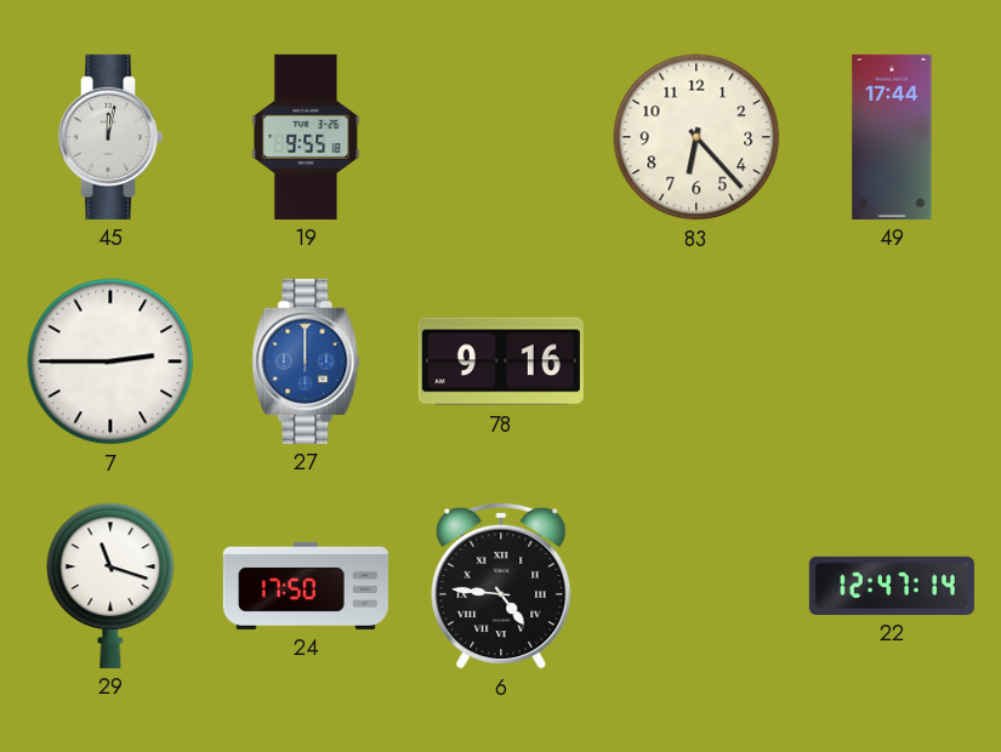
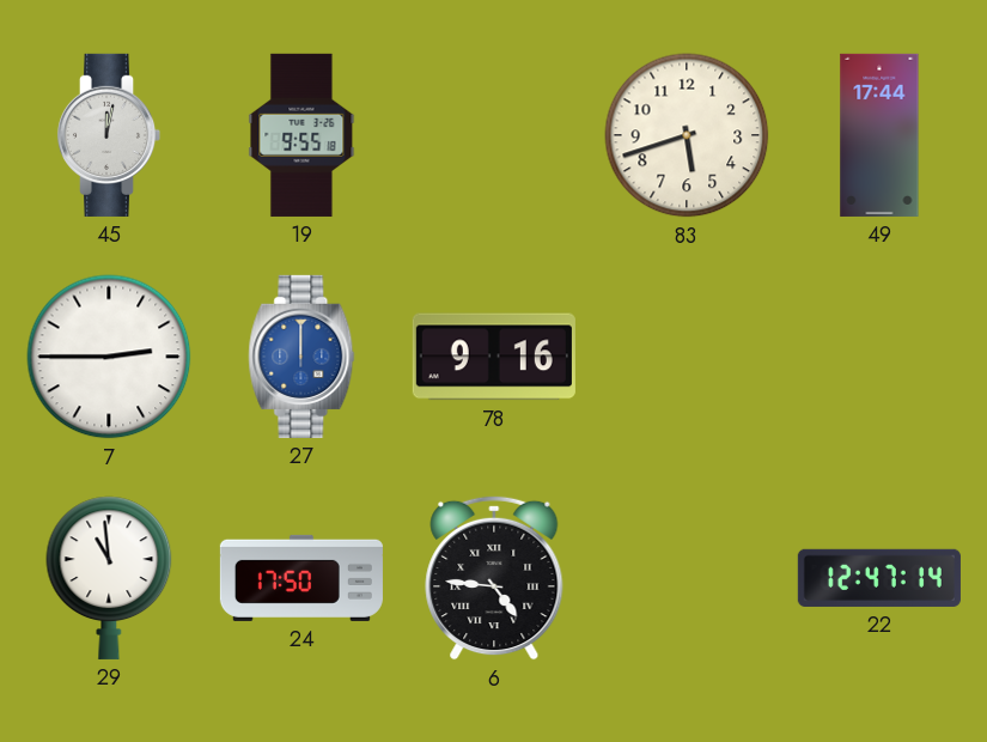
83: 6:23 -> 5:42
29: 11:18 -> 10:59
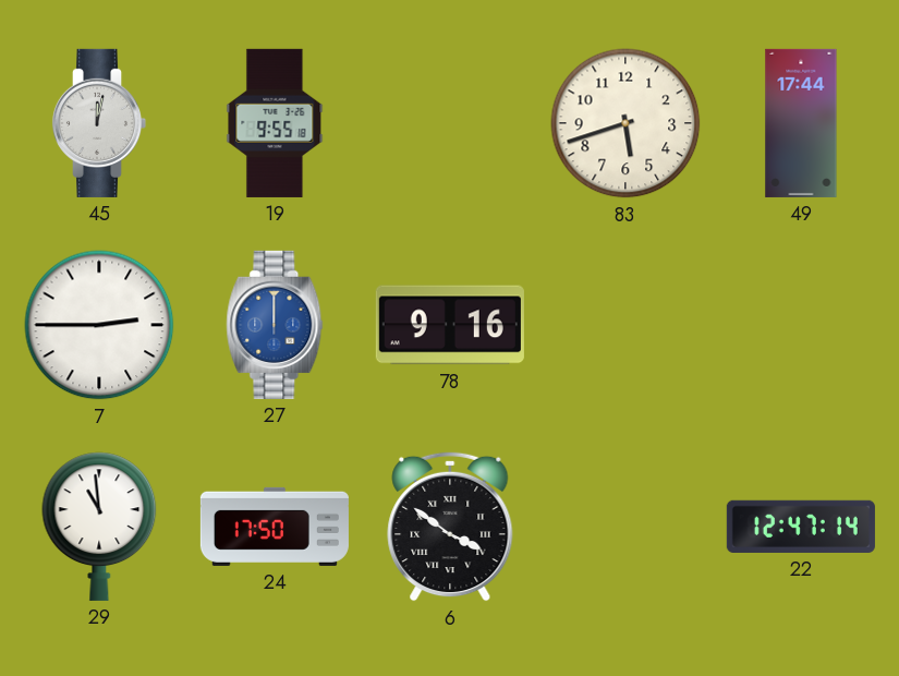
6: 4:46 -> 3:51
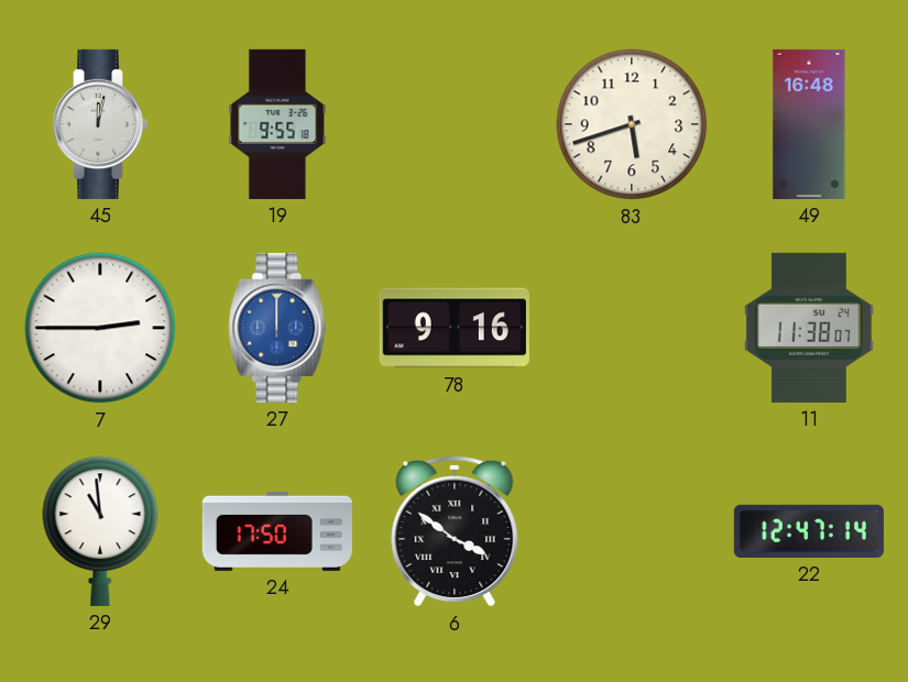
49: 17:44 -> 16:48
11: none -> 11:38
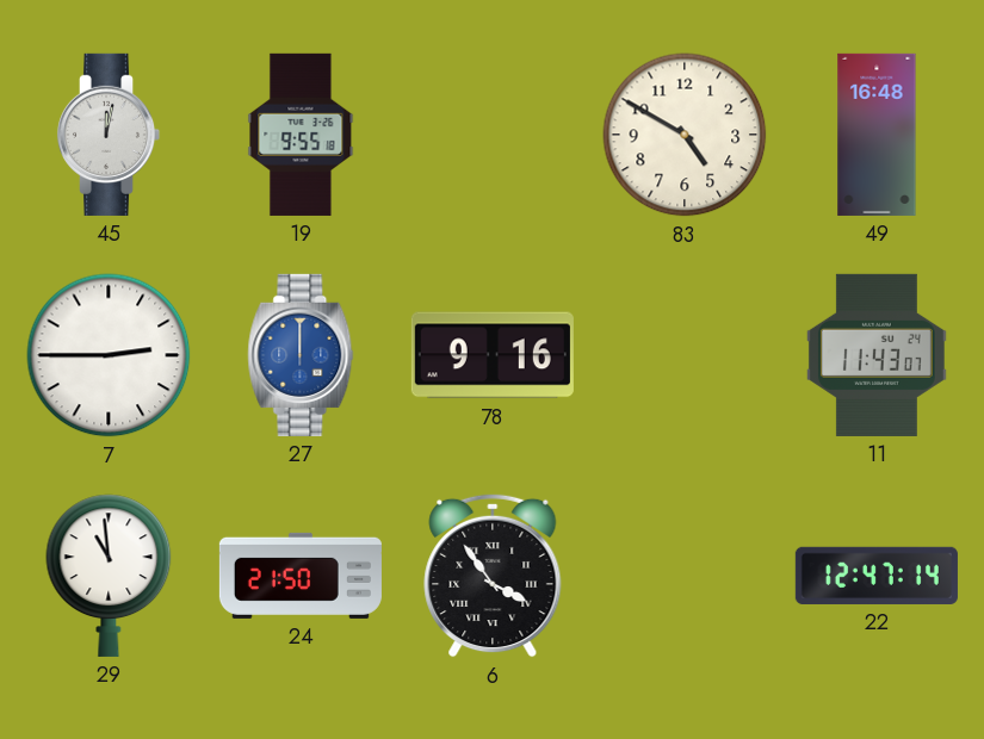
83: 5:42 -> 4:50
11: 11:38 -> 11:43
24: 17:50 -> 21:50
6: 3:51 -> 3:54
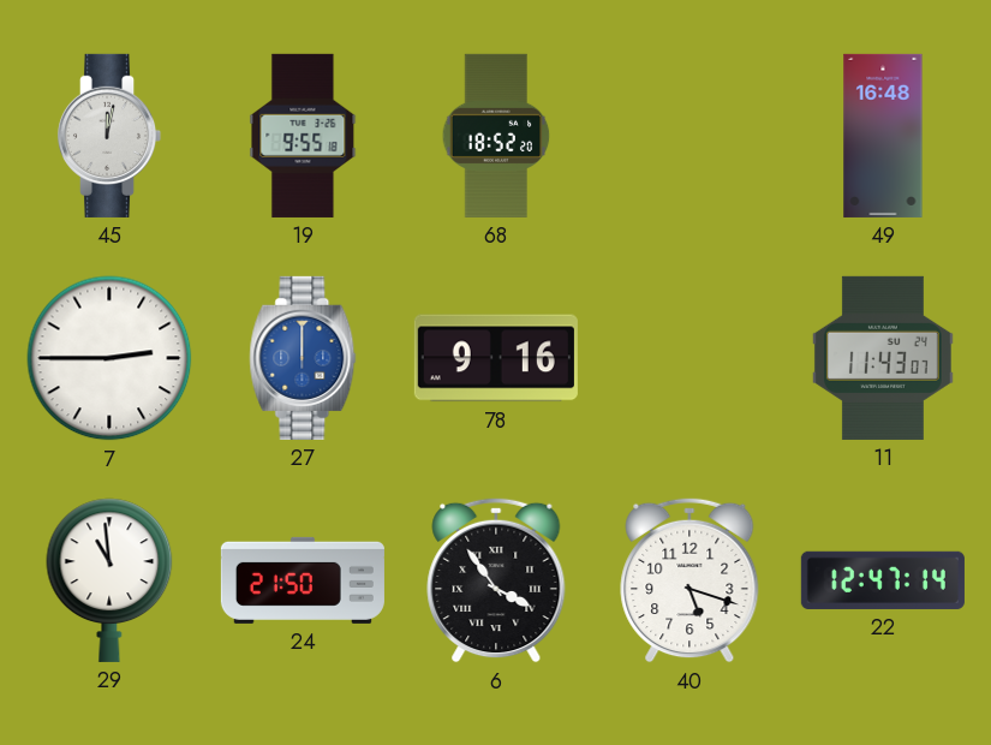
68: none -> 18:52
83: 4:50 -> none
40: none -> 5:18
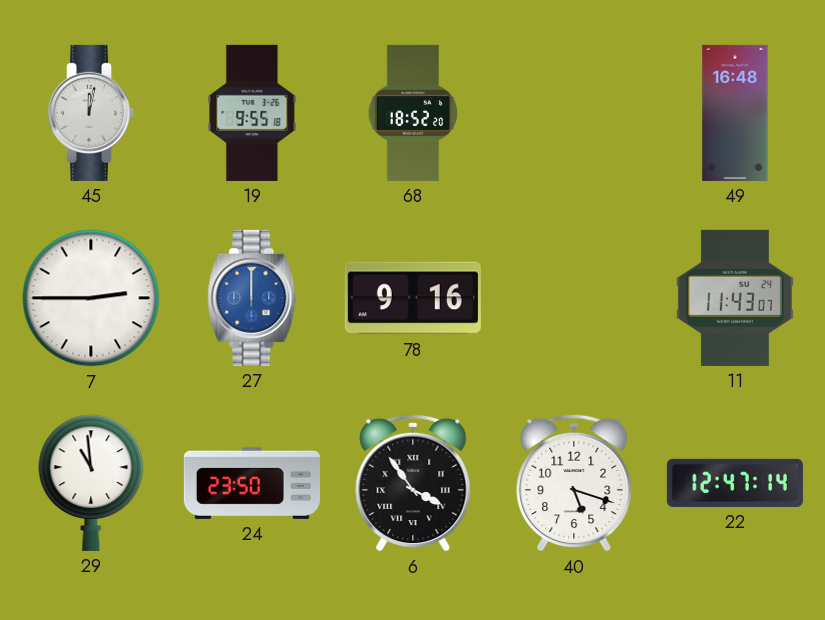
24: 21:50 -> 23:50
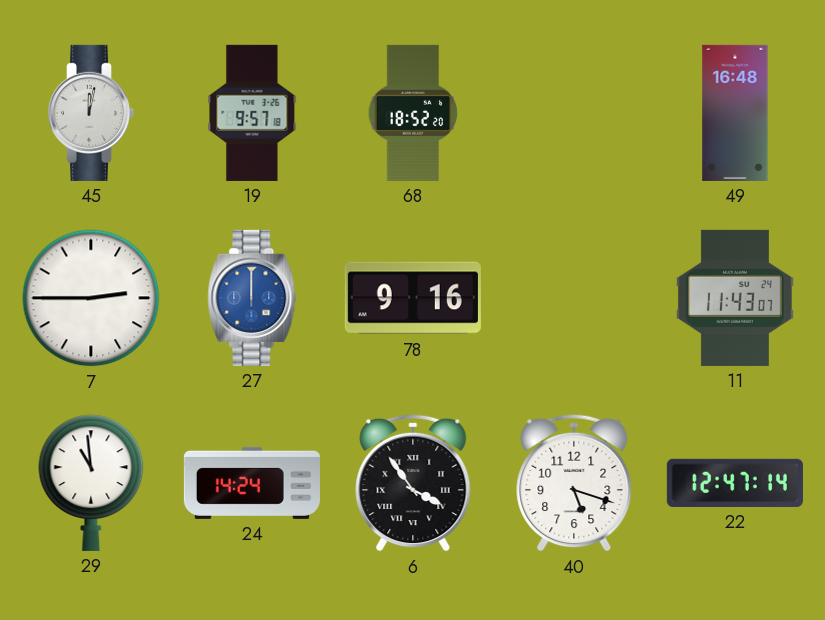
19: 9:55 -> 9:57
24: 23:50 -> 14:24
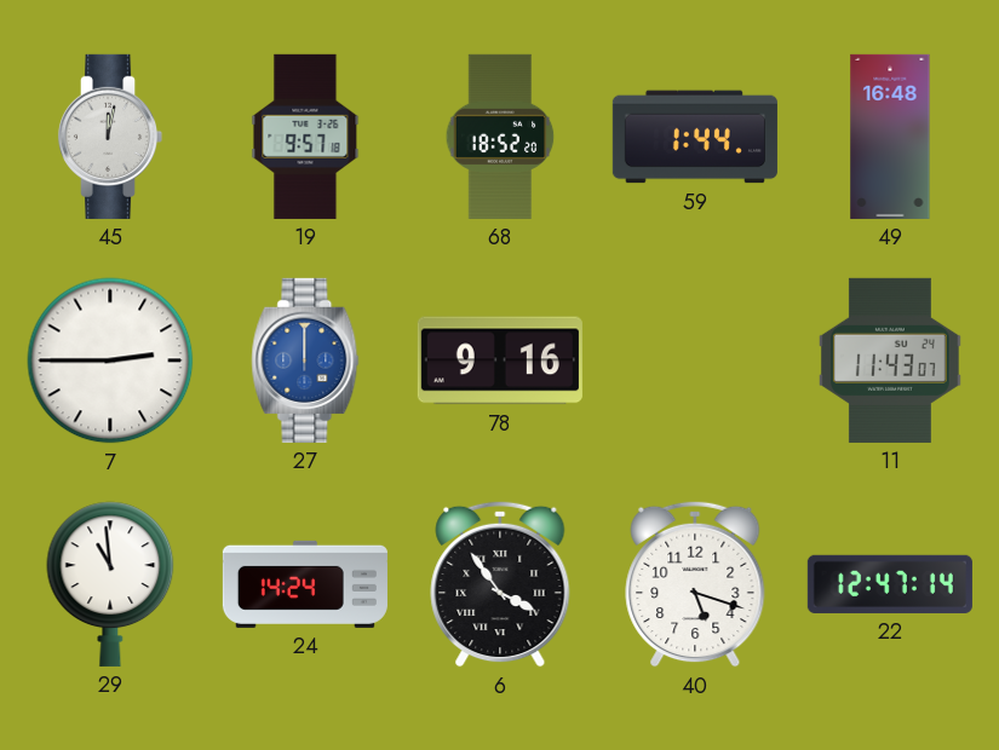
59: none -> 1:44
